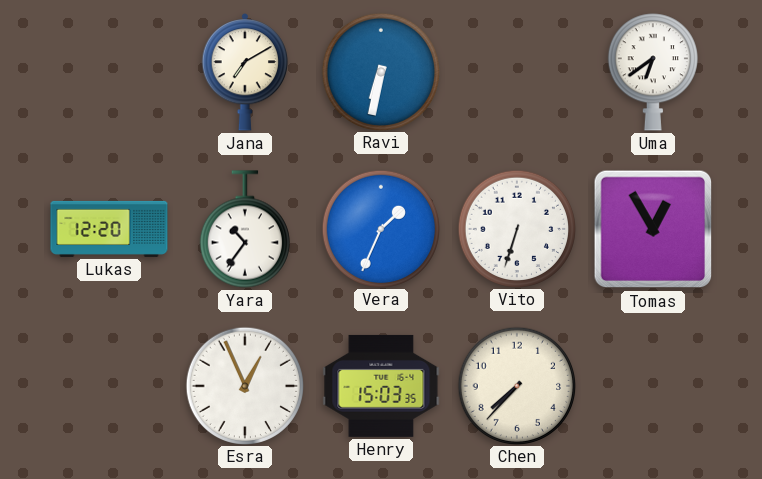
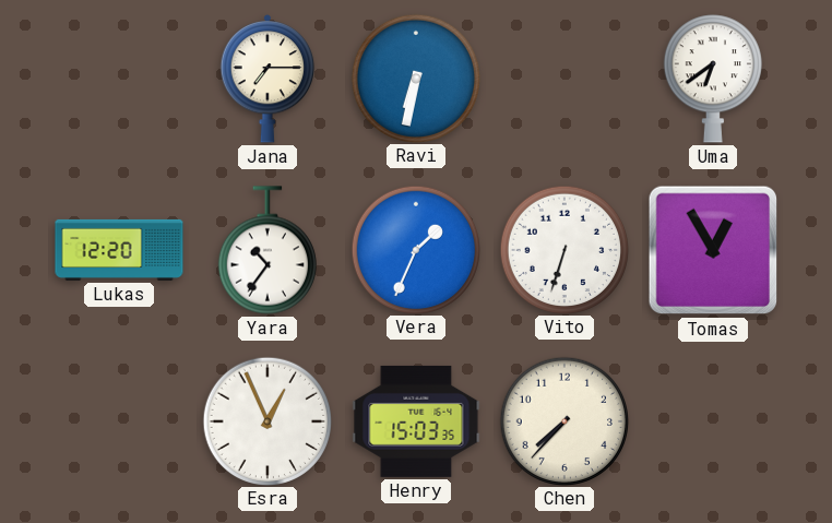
Jana: 7:10 -> 7:15
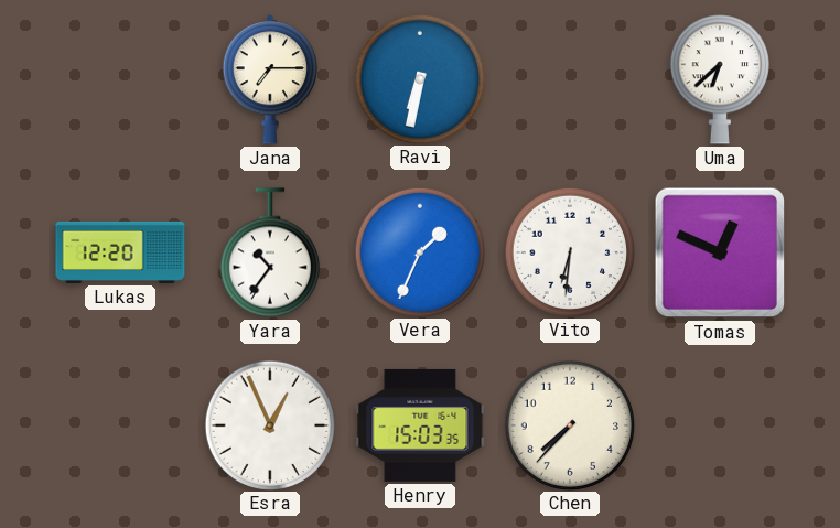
Uma: 6:39 -> 6:38
Vito: 6:33 -> 6:31
Tomas: 12:55 -> 12:49
